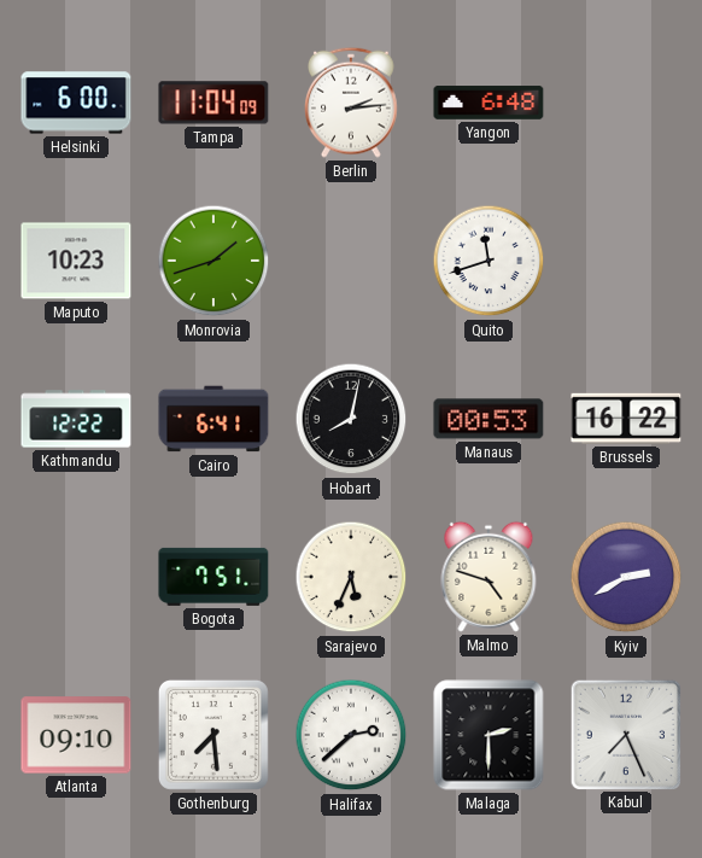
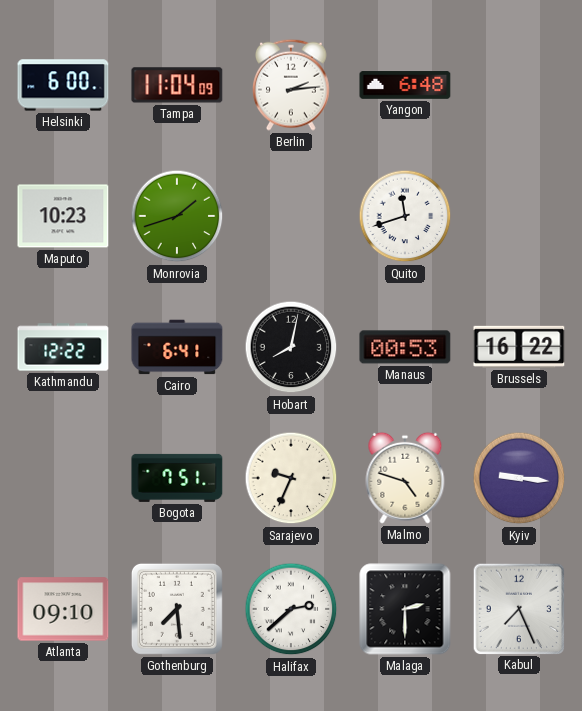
Sarajevo: 5:34 -> 9:34
Kyiv: 2:40 -> 9:16
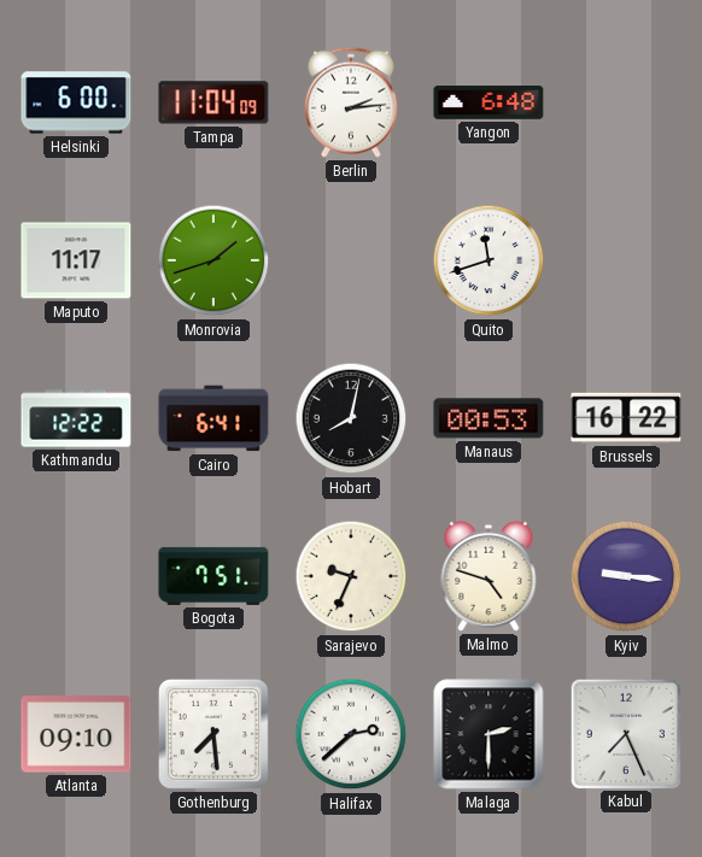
Maputo: 10:23 -> 11:17
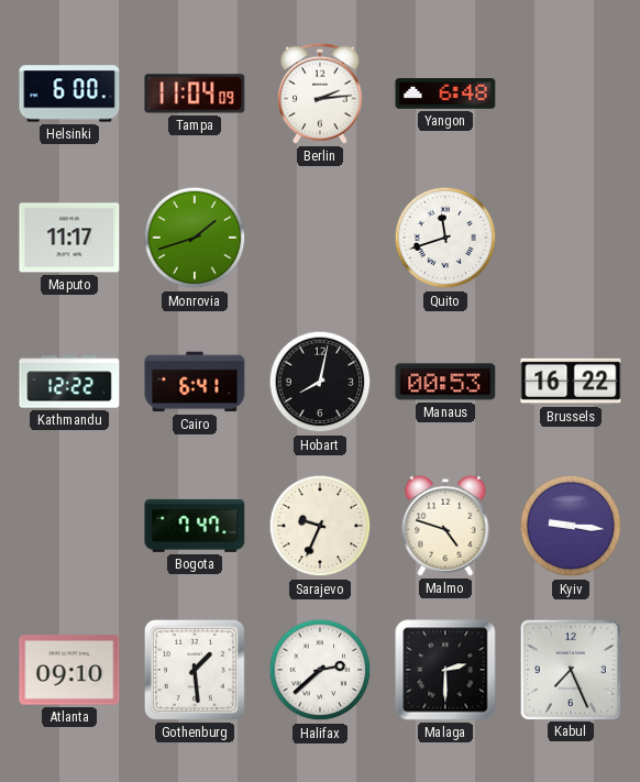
Bogota: 7:51 -> 7:47
Gothenburg: 7:29 -> 1:29
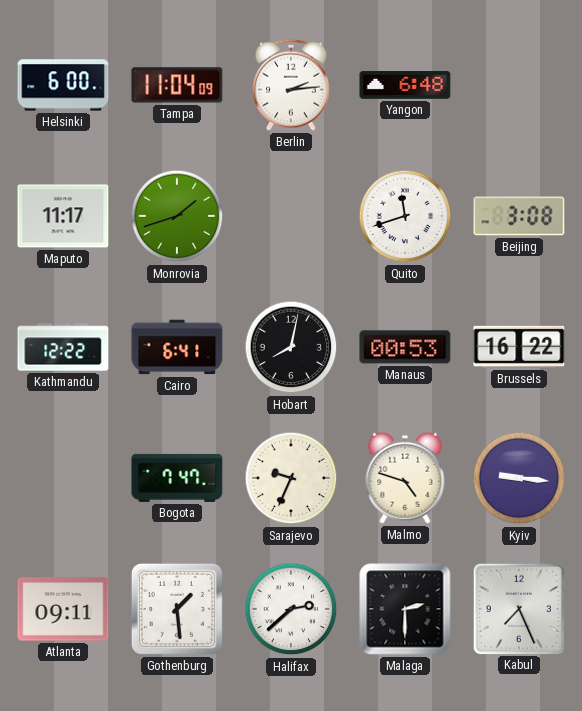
Beijing: none -> 3:08
Atlanta: 09:10 -> 09:11
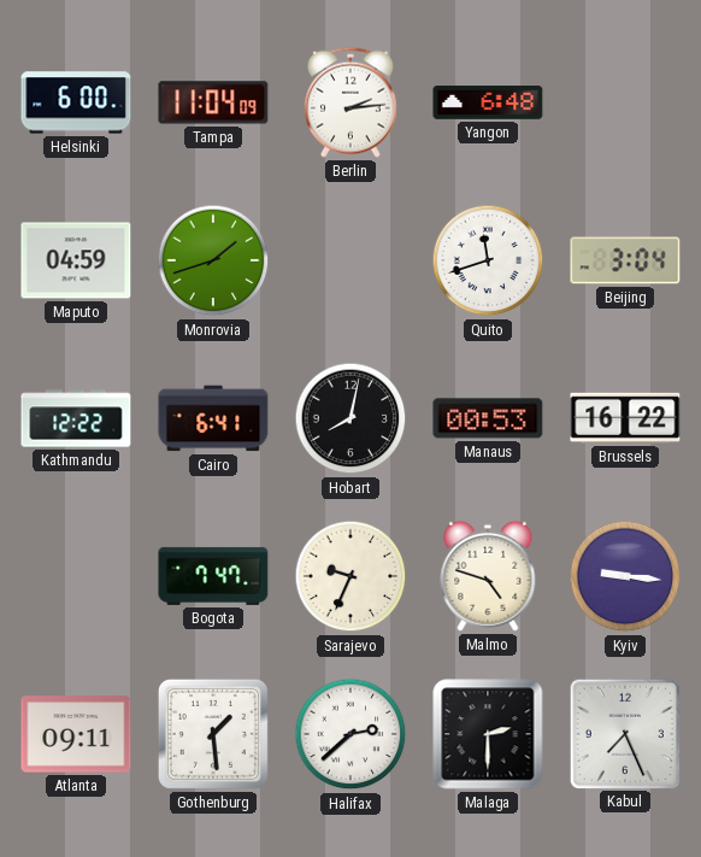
Maputo: 11:17 -> 04:59
Beijing: 3:08 -> 3:04
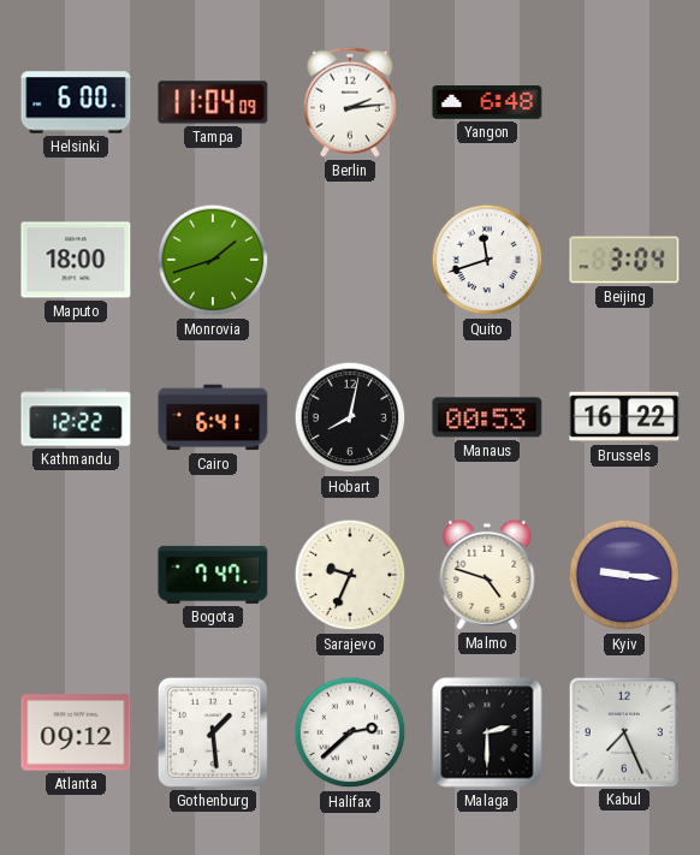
Maputo: 04:59 -> 18:00
Atlanta: 09:11 -> 09:12
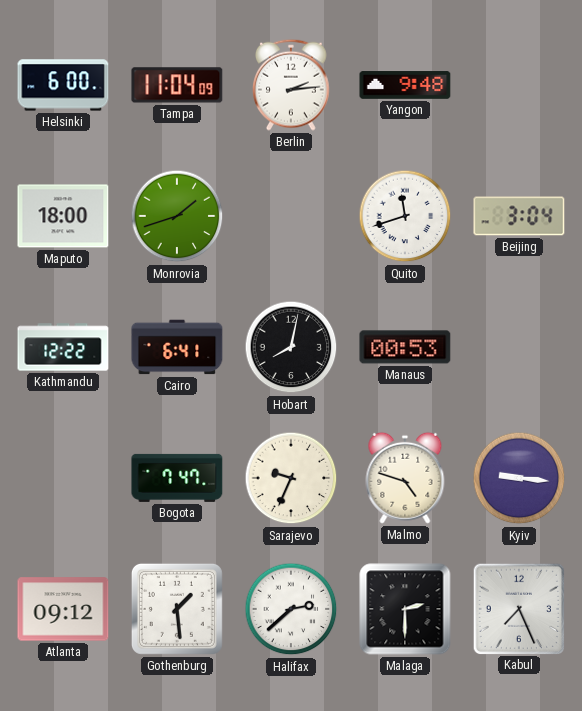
Yangon: 6:48 -> 9:48
Brussels: 16:22 -> none
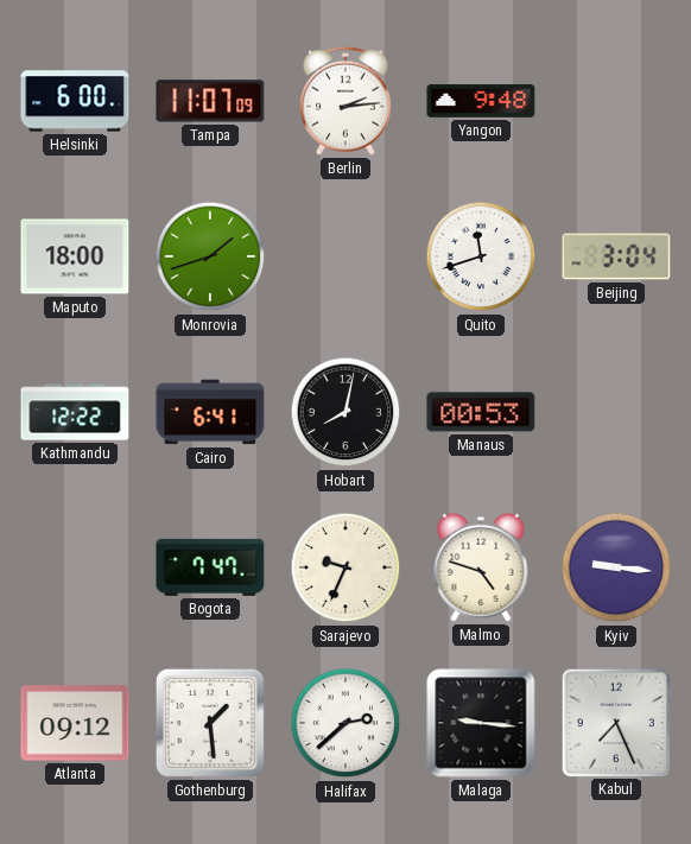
Tampa: 11:04 -> 11:07
Malaga: 2:30 -> 9:16
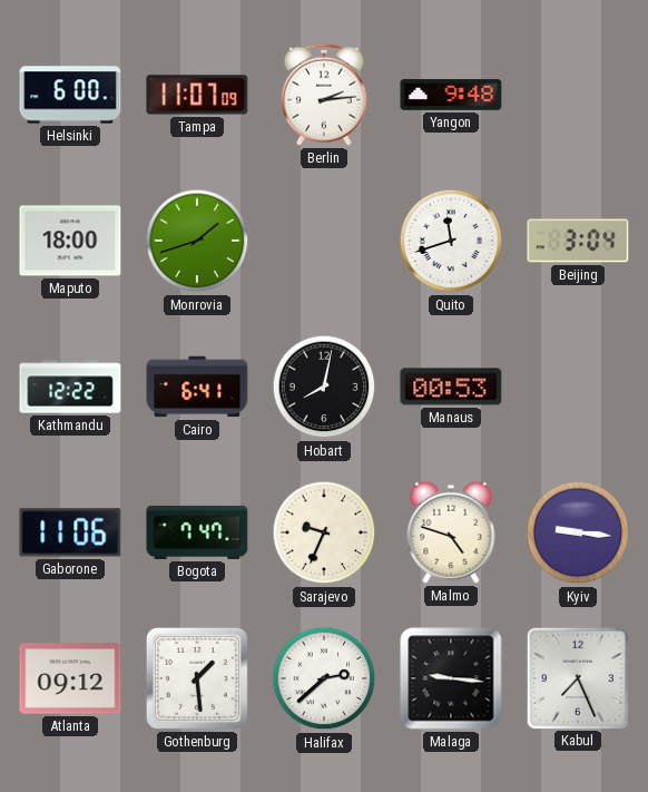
Gaborone: none -> 11:06
